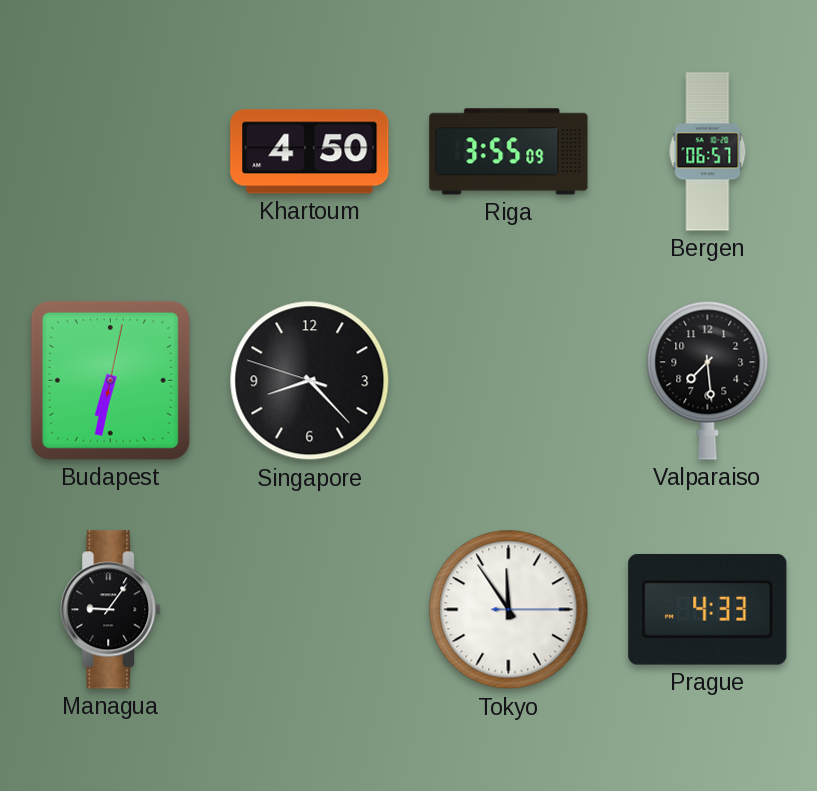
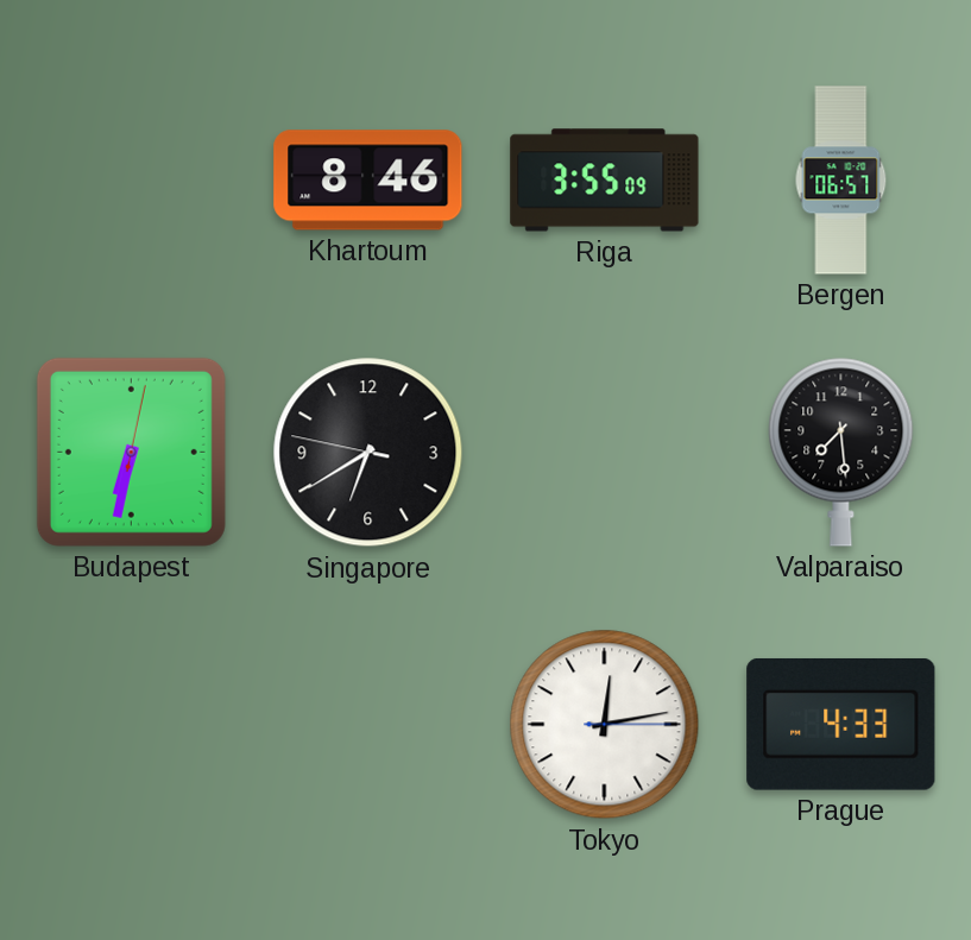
Khartoum: 4:50 -> 8:46
Singapore: 8:22 -> 6:39
Managua: 9:06 -> none
Tokyo: 11:54 -> 12:13
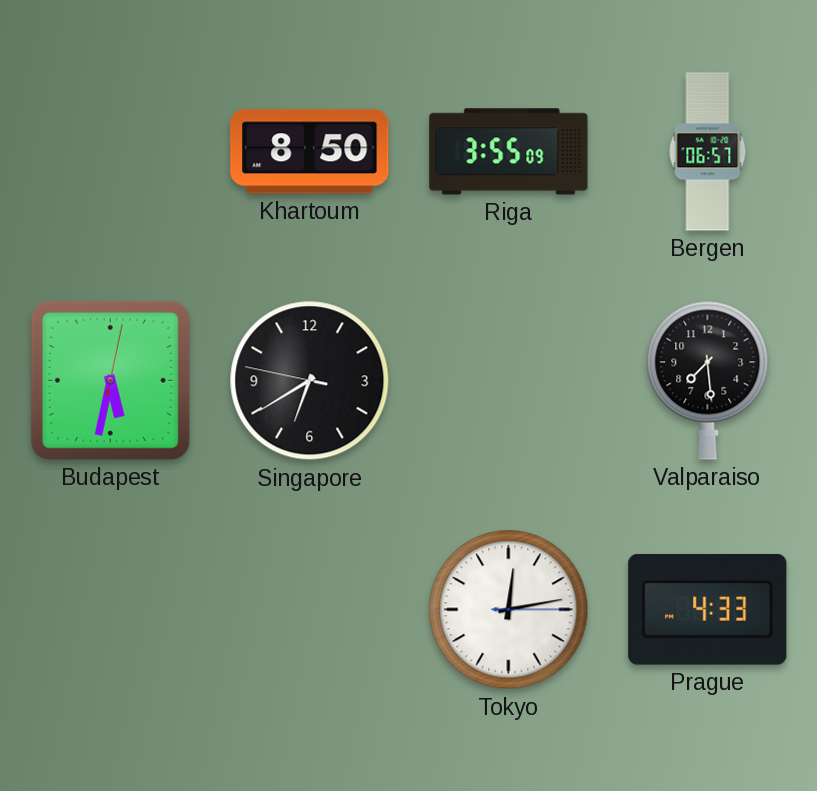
Khartoum: 8:46 -> 8:50
Budapest: 6:32 -> 5:32
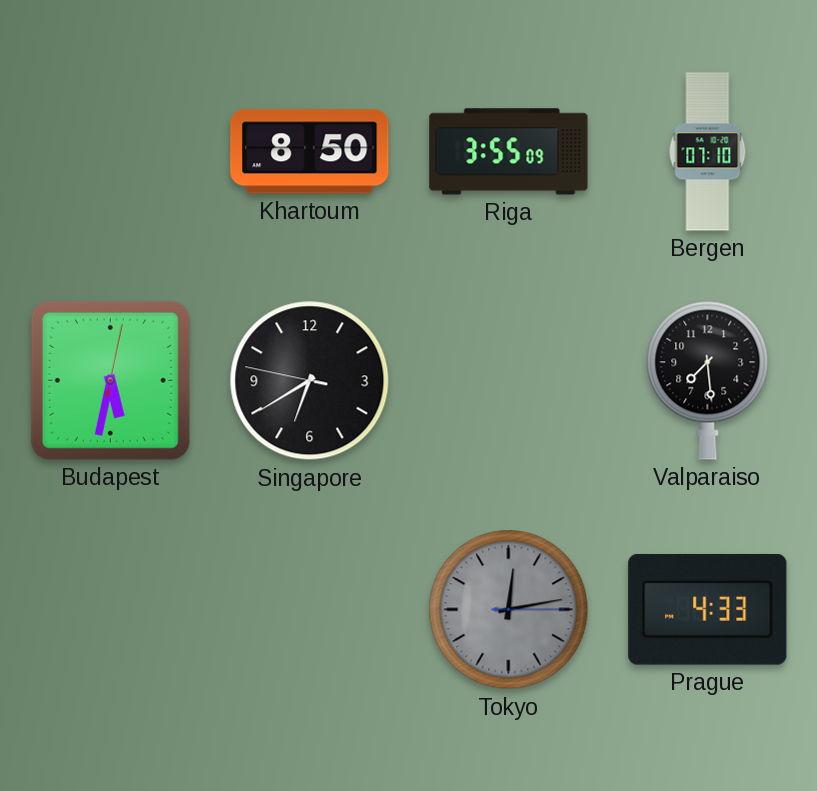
Bergen: 06:57 -> 07:10
Tokyo dial: white -> grey
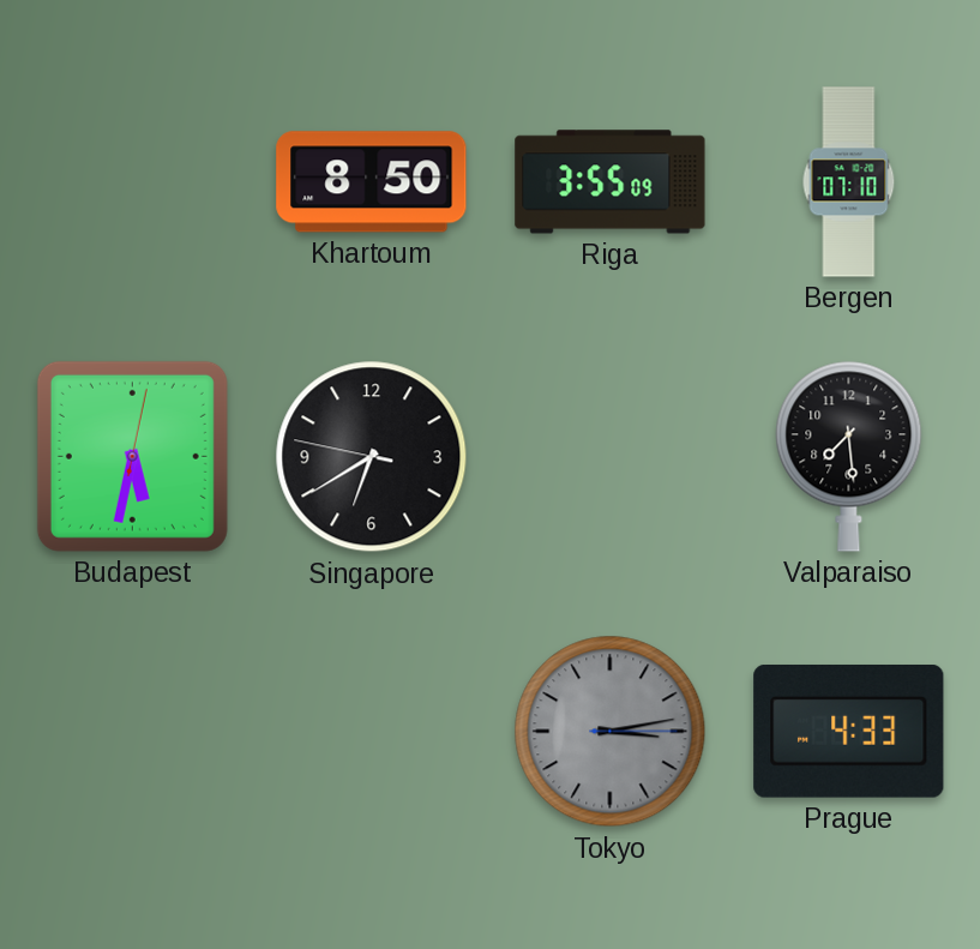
Tokyo: 12:13 -> 3:13
